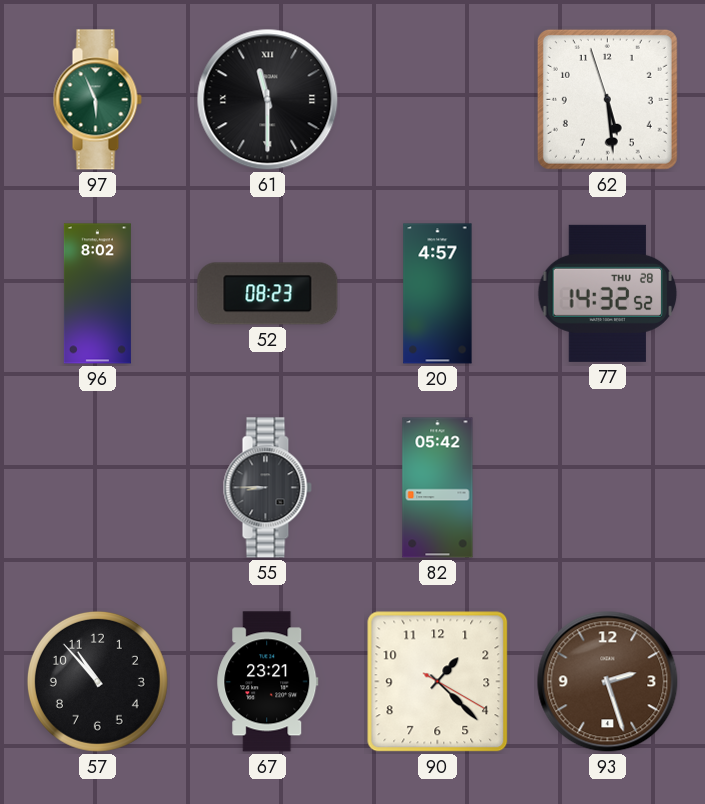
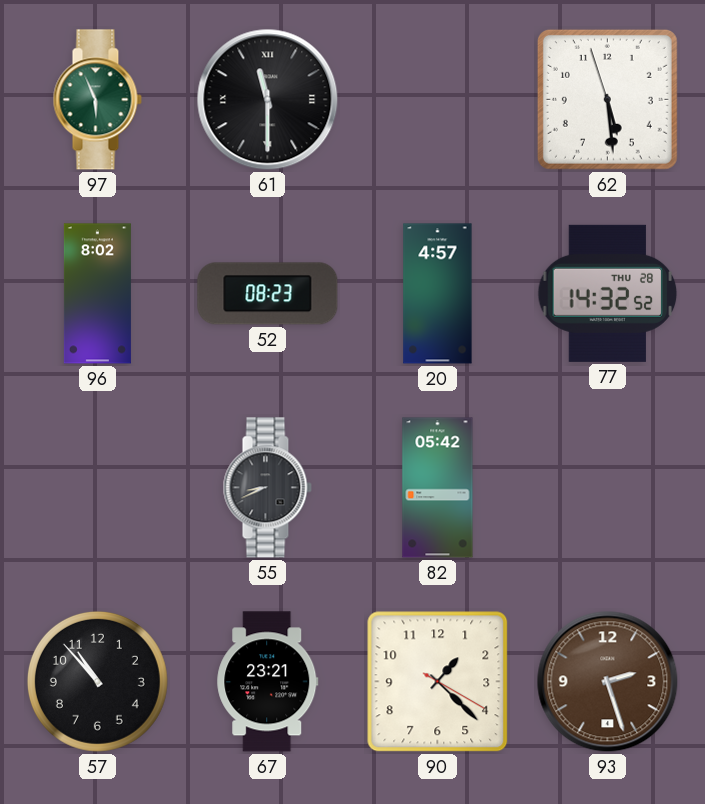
55: 8:45 -> 8:41
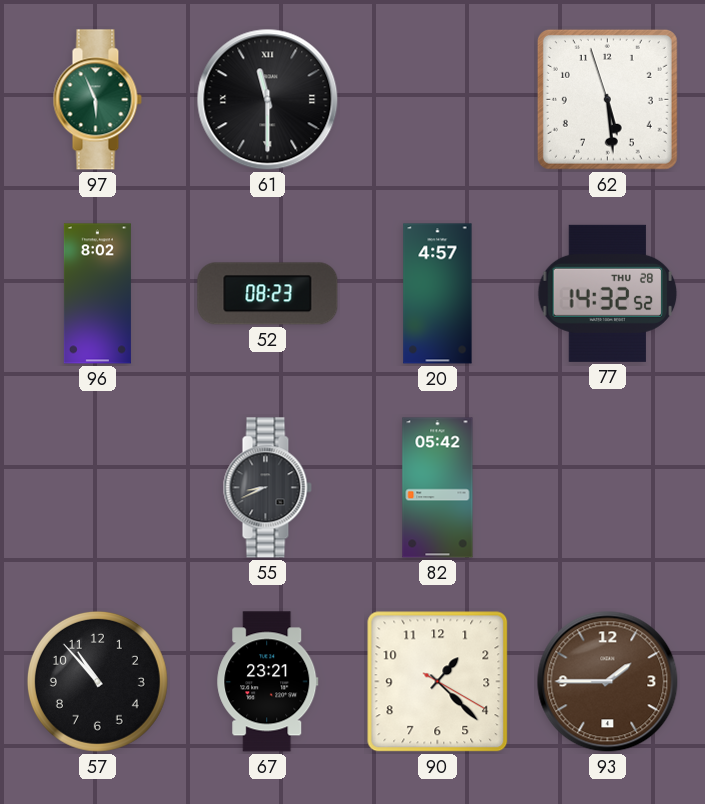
93: 2:27 -> 1:45
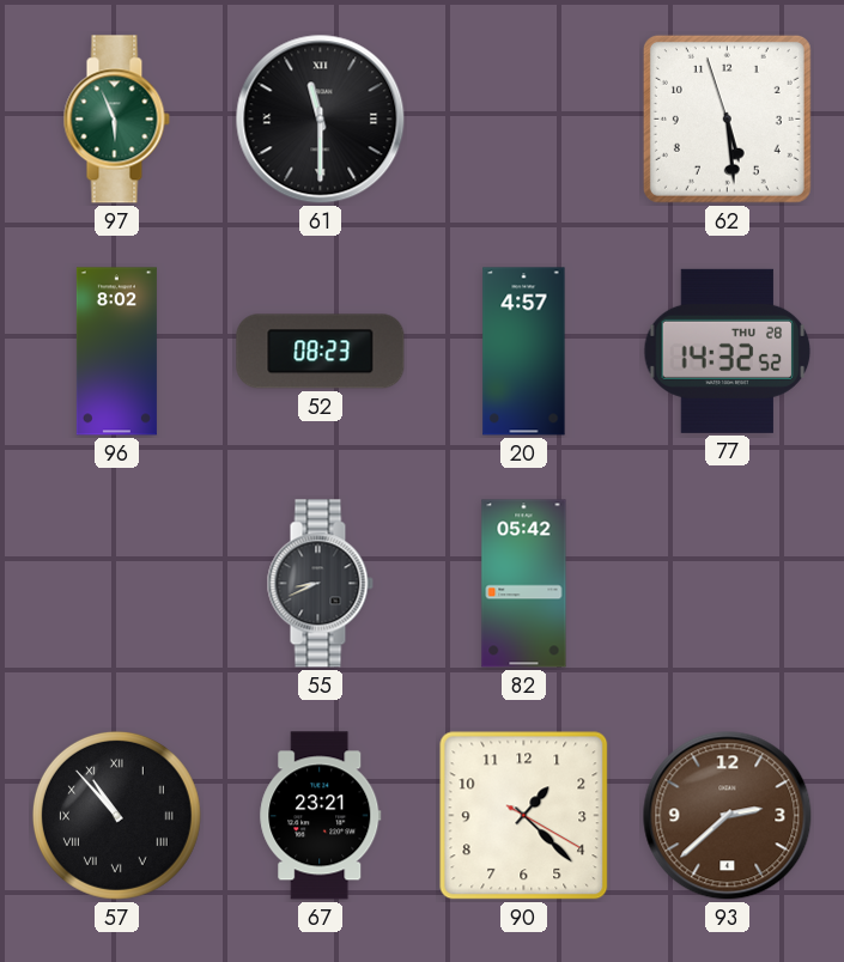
57 numerals: Arabic -> Roman
93: 1:45 -> 2:38
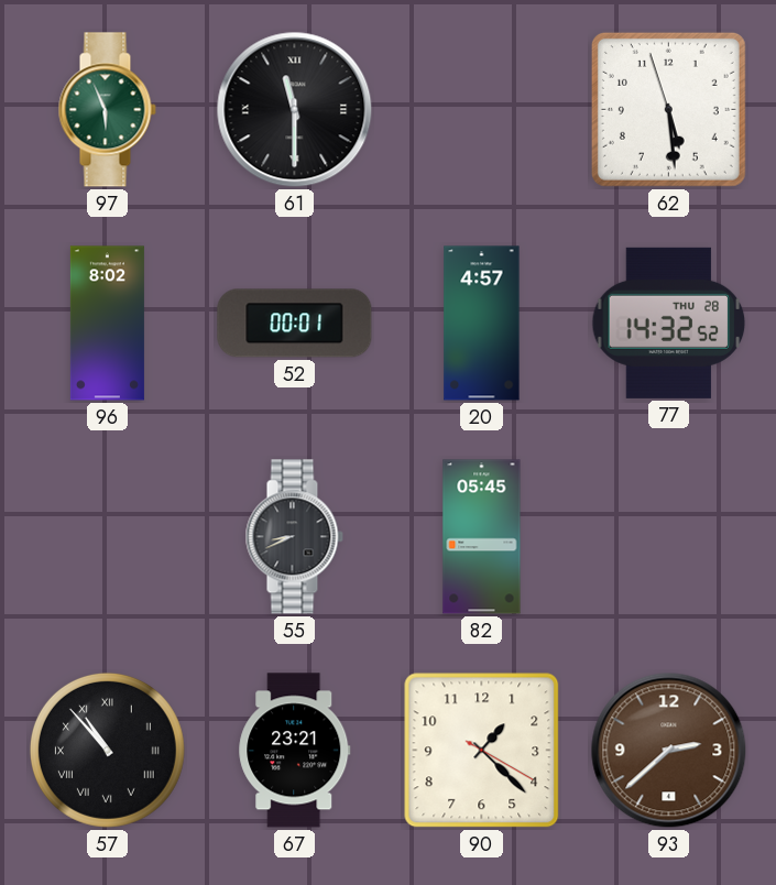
52: 08:23 -> 00:01
82: 05:42 -> 05:45
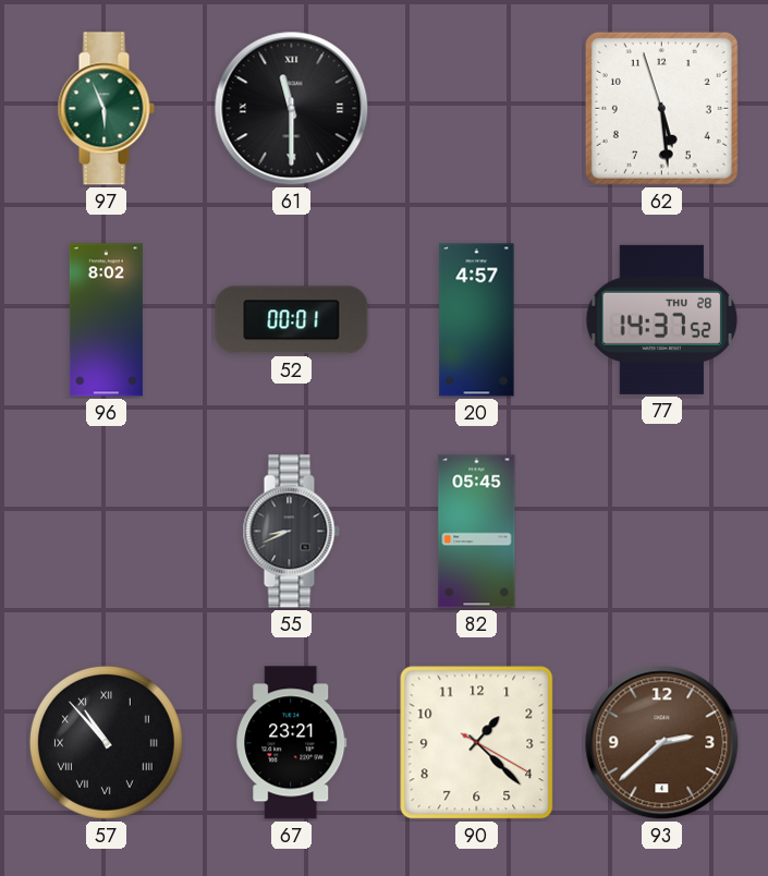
77: 14:32 -> 14:37
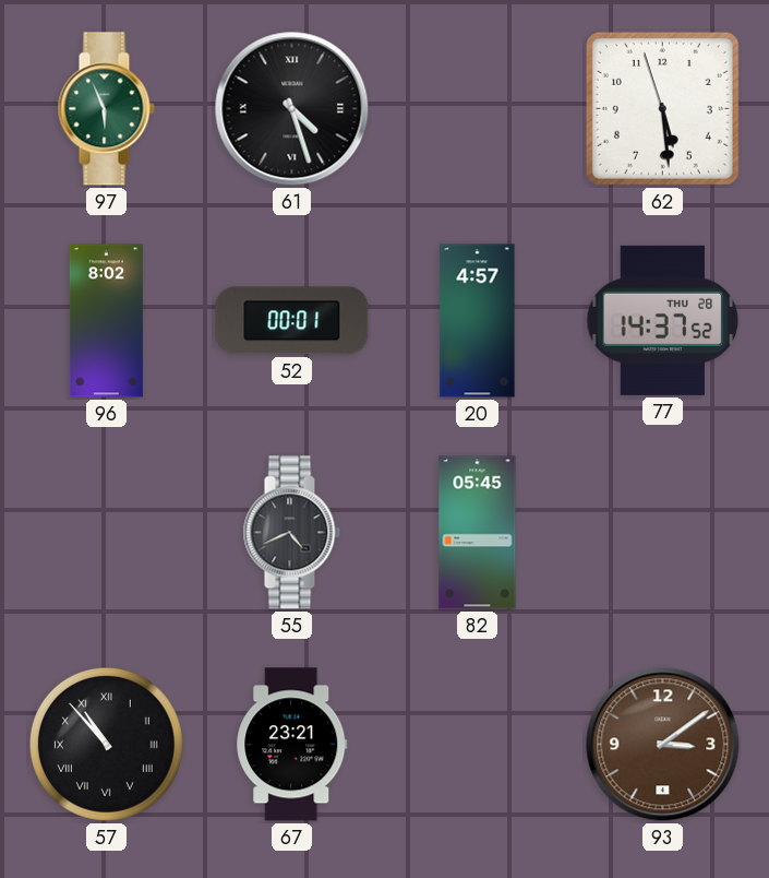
61: 11:30 -> 4:27
55: 8:41 -> 4:41
90: 1:22 -> none
93: 2:38 -> 3:09
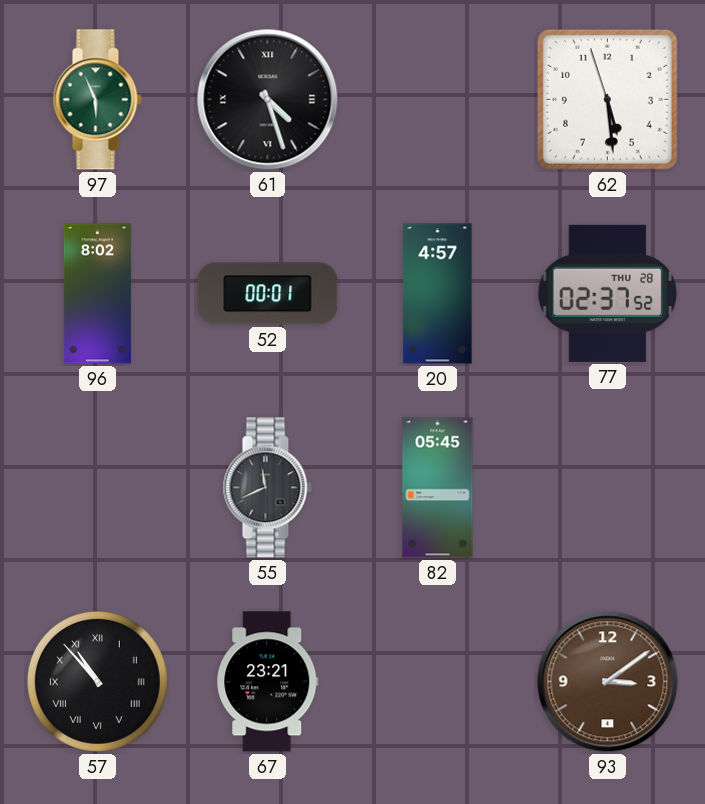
77: 14:37 -> 02:37
55: 4:41 -> 11:41
